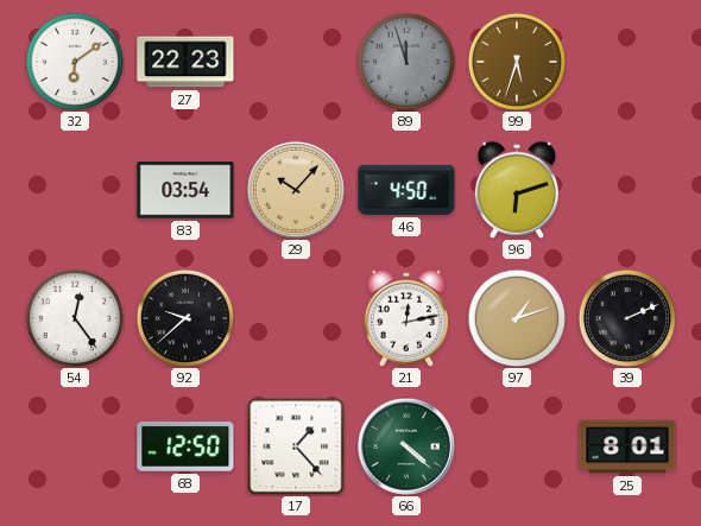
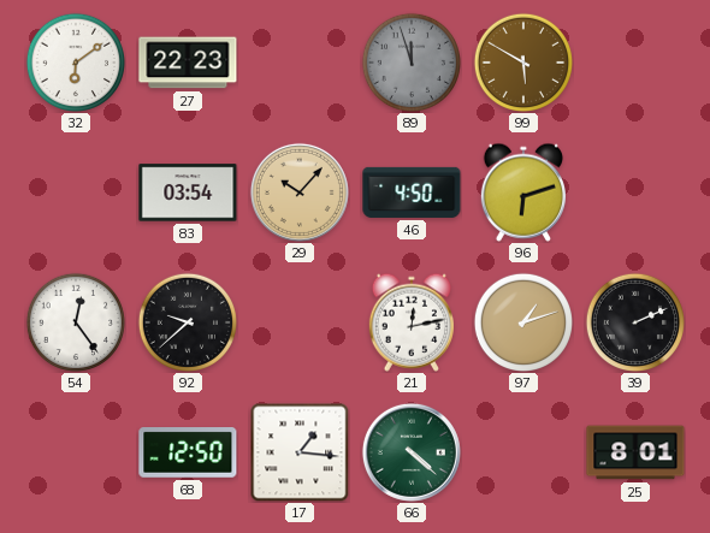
99: 5:33 -> 5:50
17: 1:23 -> 1:16
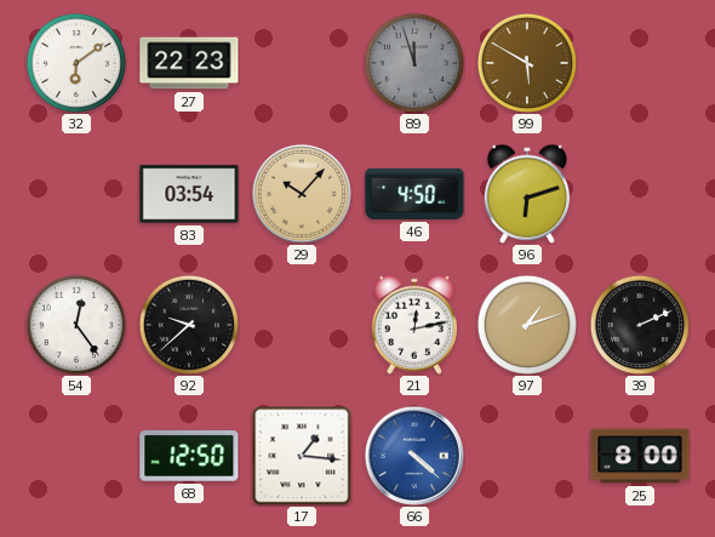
66 dial: green -> blue
25: 8:01 -> 8:00
